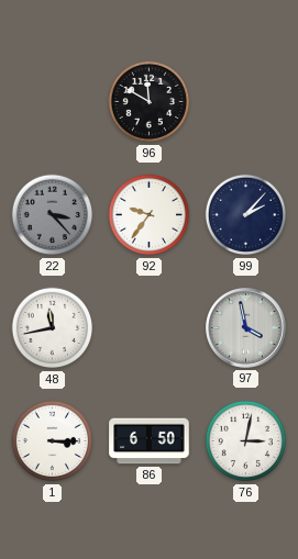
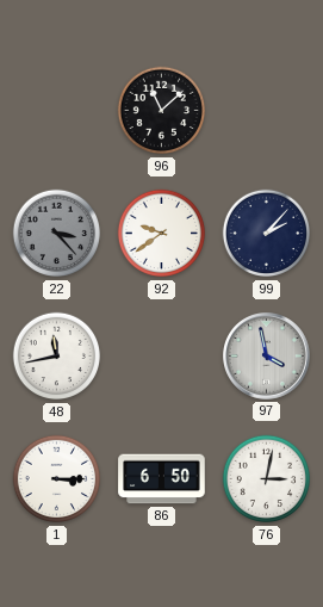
96: 11:50 -> 11:08
92: 9:36 -> 9:39
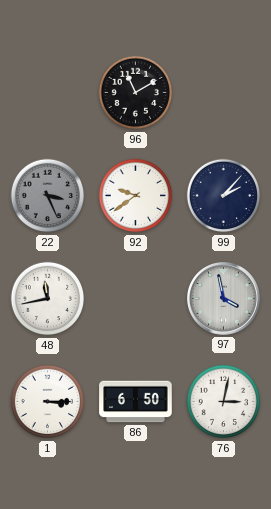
96: 11:08 -> 11:10
22: 3:23 -> 3:26
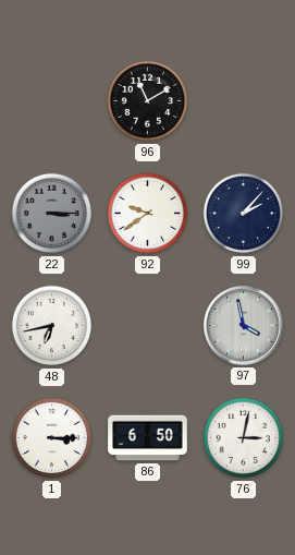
22: 3:26 -> 3:15
48: 11:43 -> 6:43
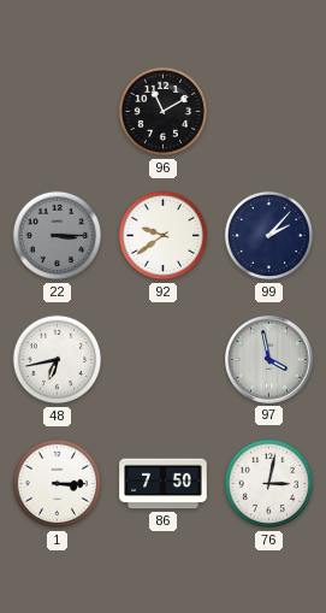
86: 6:50 -> 7:50
